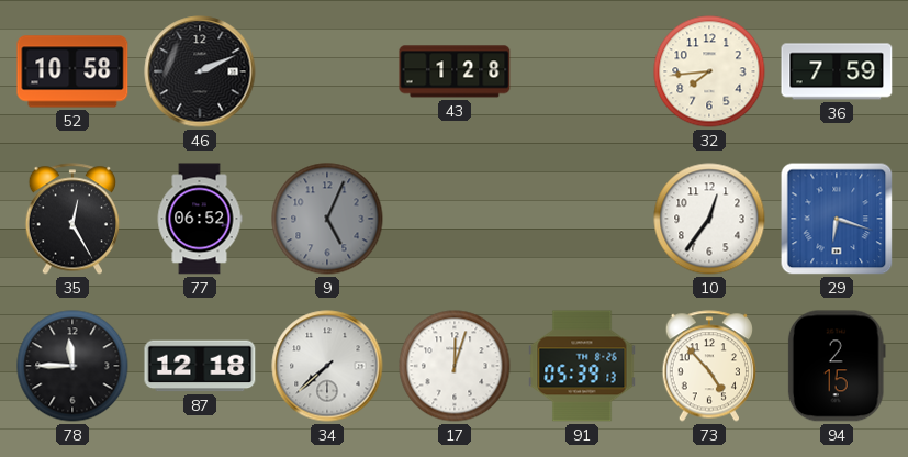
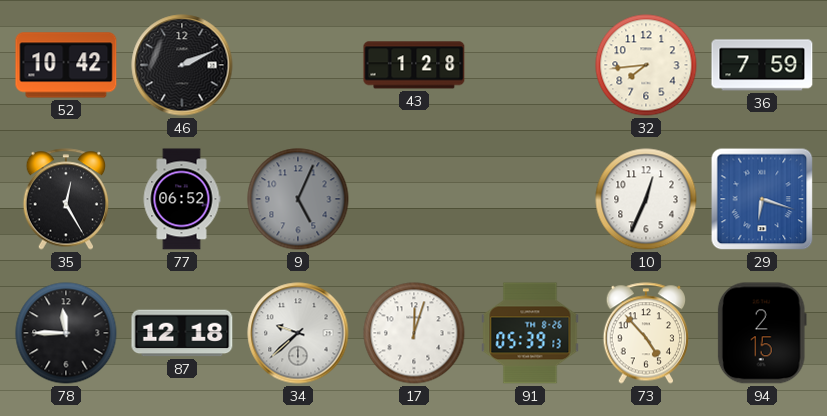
52: 10:58 -> 10:42
10: 12:36 -> 12:34
34: 7:38 -> 9:38
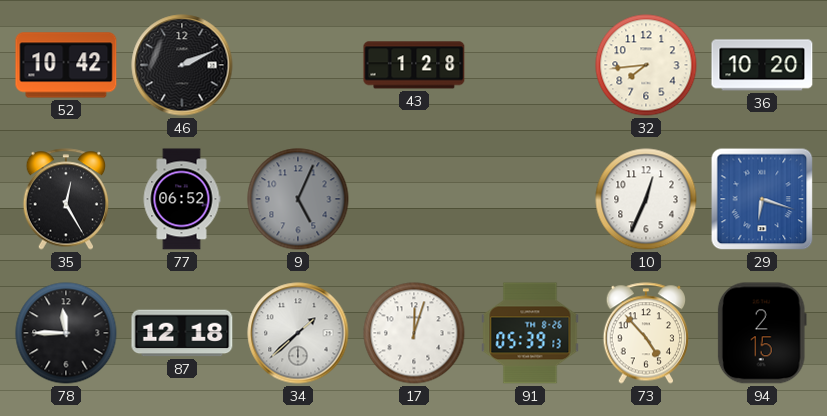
36: 7:59 -> 10:20
34: 9:38 -> 1:38
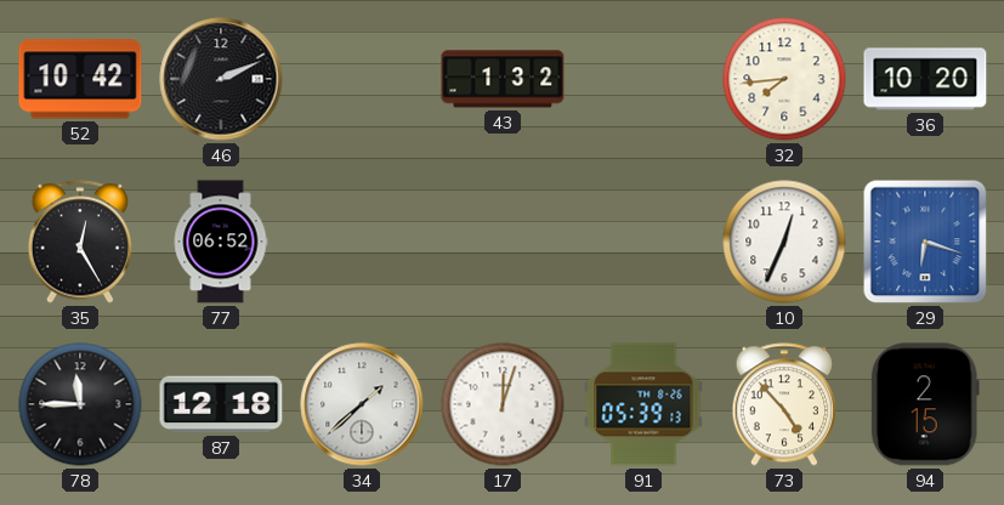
43: 1:28 -> 1:32
9: 5:04 -> none
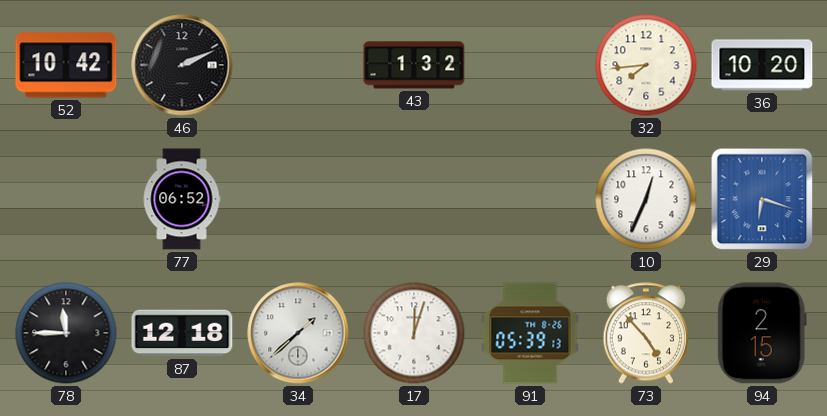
35: 12:25 -> none
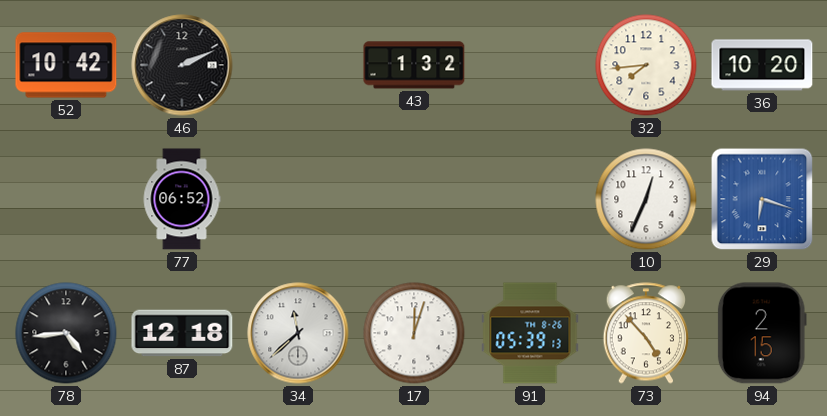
78: 11:45 -> 4:44
34: 1:38 -> 11:38
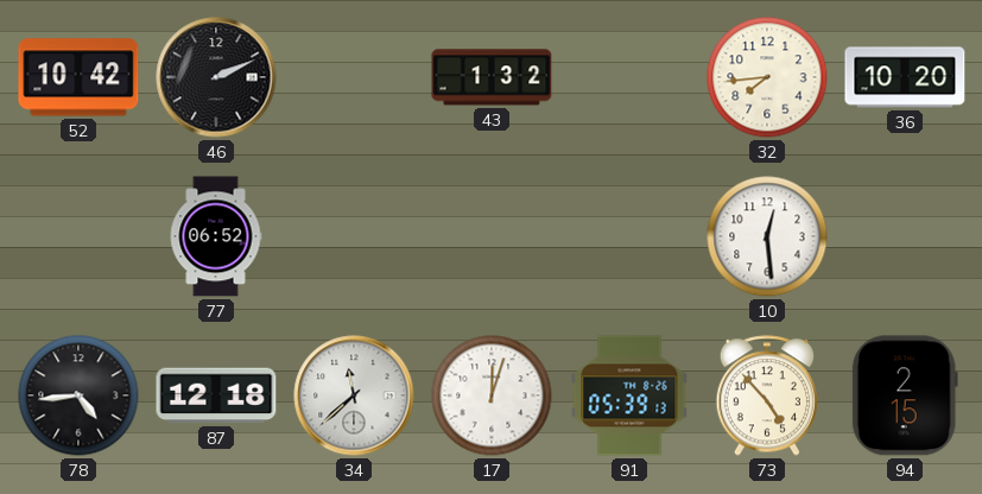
10: 12:34 -> 12:29
29: 6:18 -> none
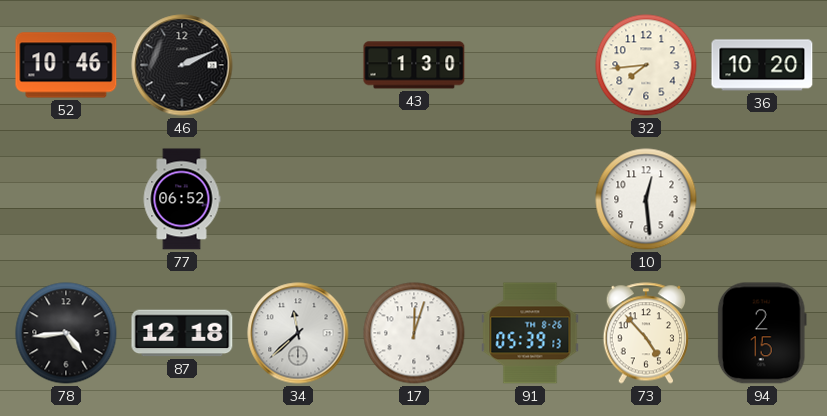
52: 10:42 -> 10:46
43: 1:32 -> 1:30
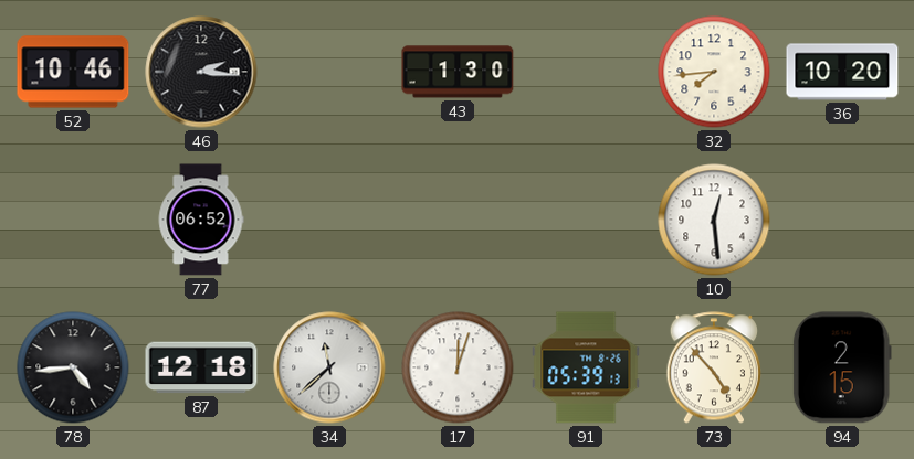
46: 2:11 -> 2:16
